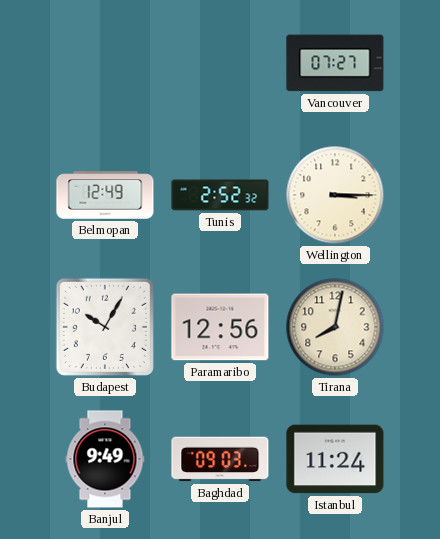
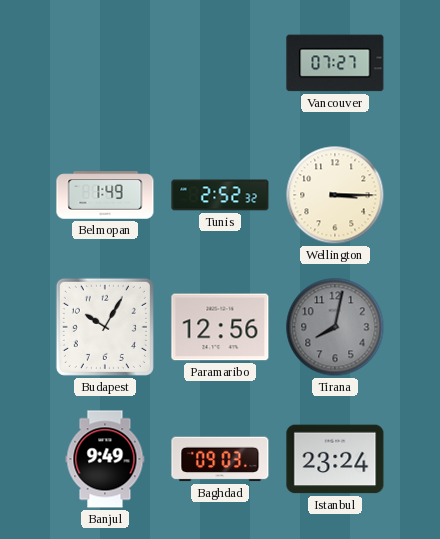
Belmopan: 12:49 -> 1:49
Tirana dial: cream -> grey
Istanbul: 11:24 -> 23:24
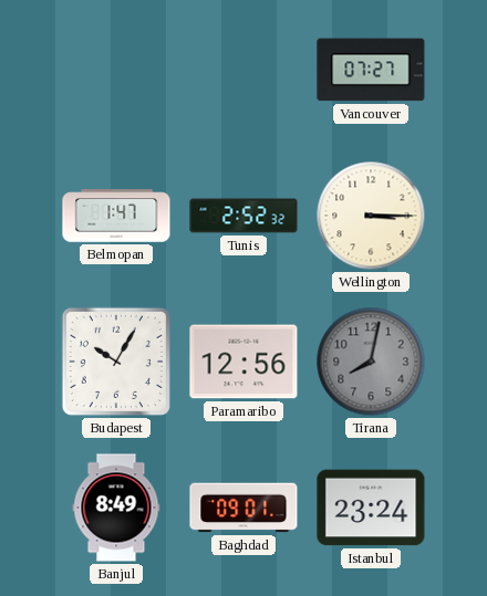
Belmopan: 1:49 -> 1:47
Banjul: 9:49 -> 8:49
Baghdad: 09:03 -> 09:01
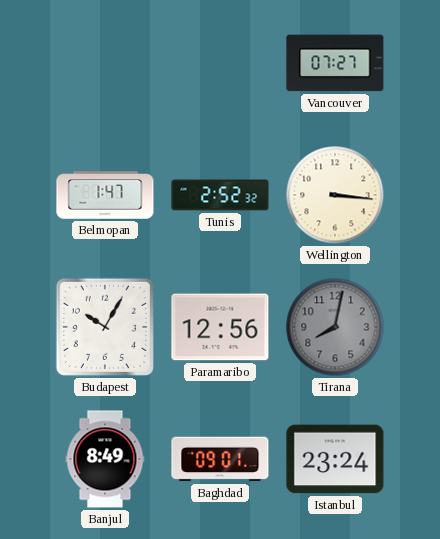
Wellington: 3:15 -> 3:16
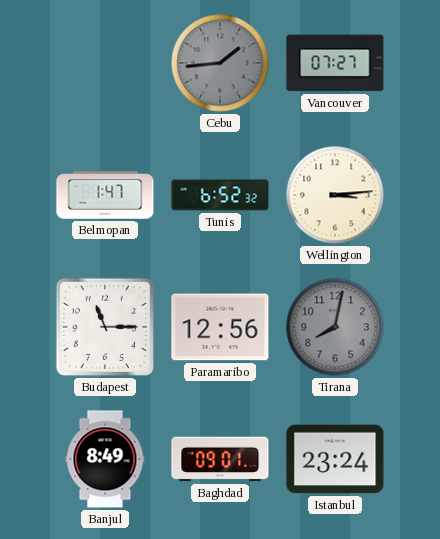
Cebu: none -> 1:44
Tunis: 2:52 -> 6:52
Wellington: 3:16 -> 3:14
Budapest: 10:05 -> 11:15
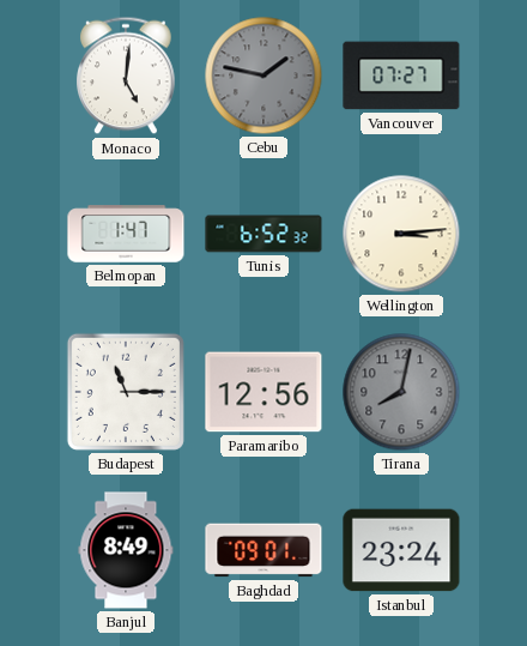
Monaco: none -> 5:01
Cebu: 1:44 -> 1:47
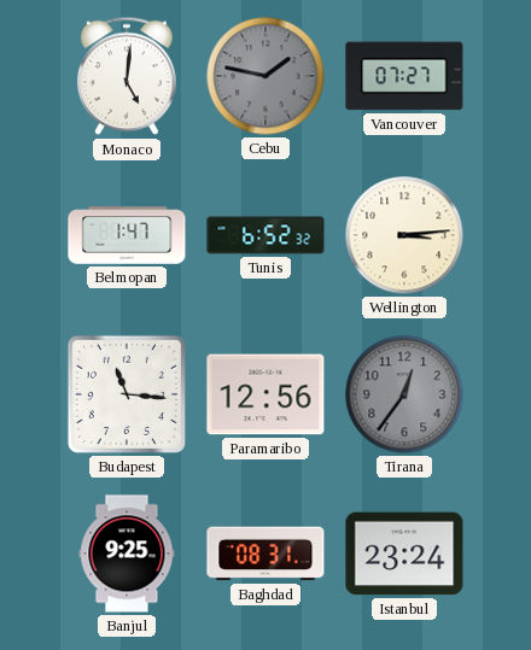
Budapest: 11:15 -> 11:16
Tirana: 8:02 -> 12:36
Banjul: 8:49 -> 9:25
Baghdad: 09:01 -> 08:31
